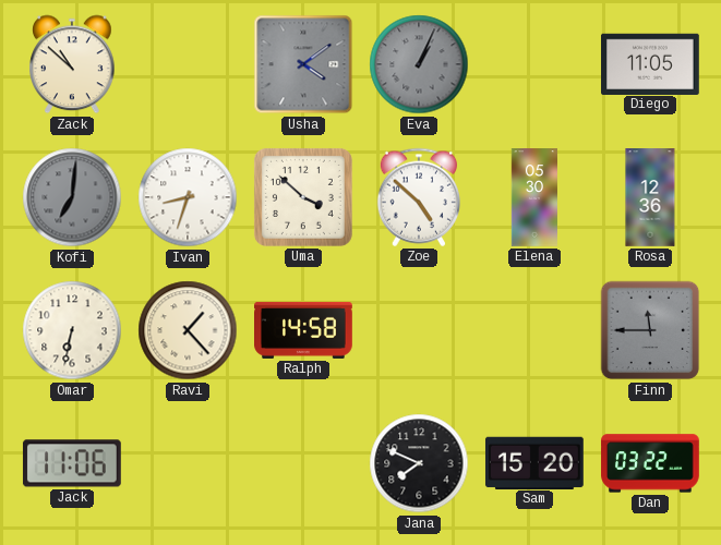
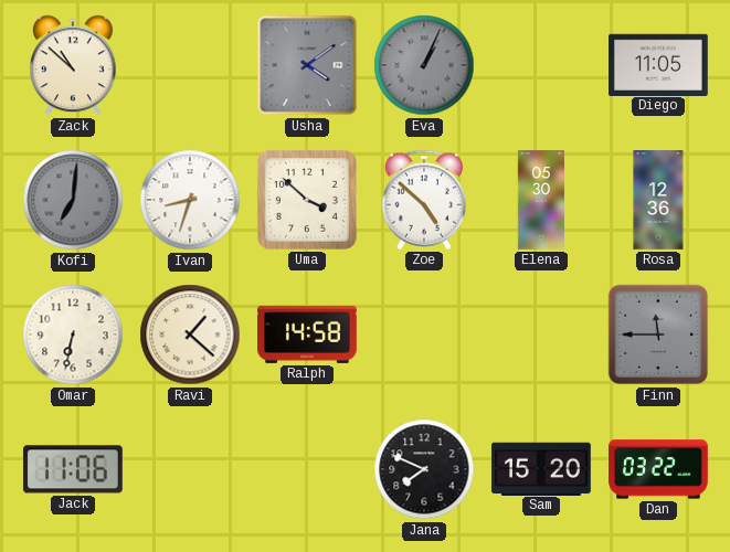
Ravi: 1:23 -> 1:22
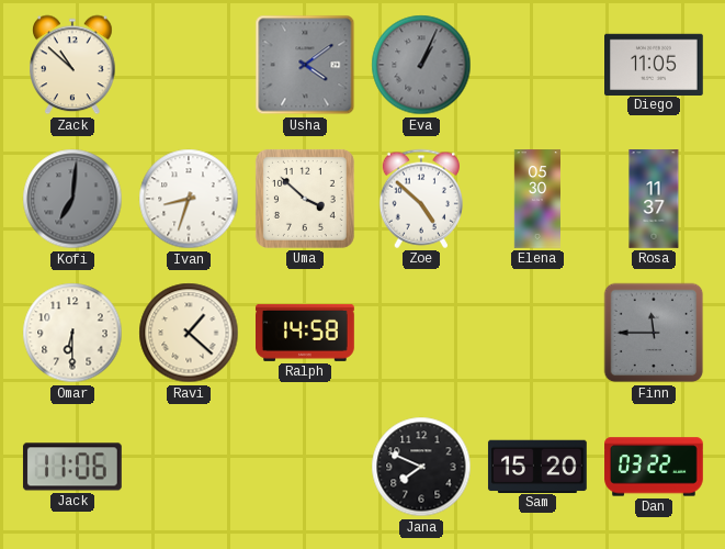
Rosa: 12:36 -> 11:37
Omar: 6:32 -> 6:30
